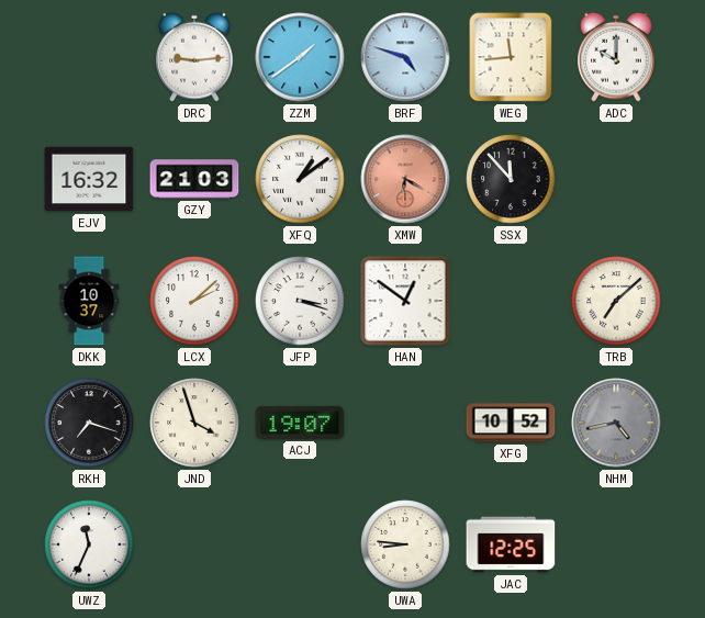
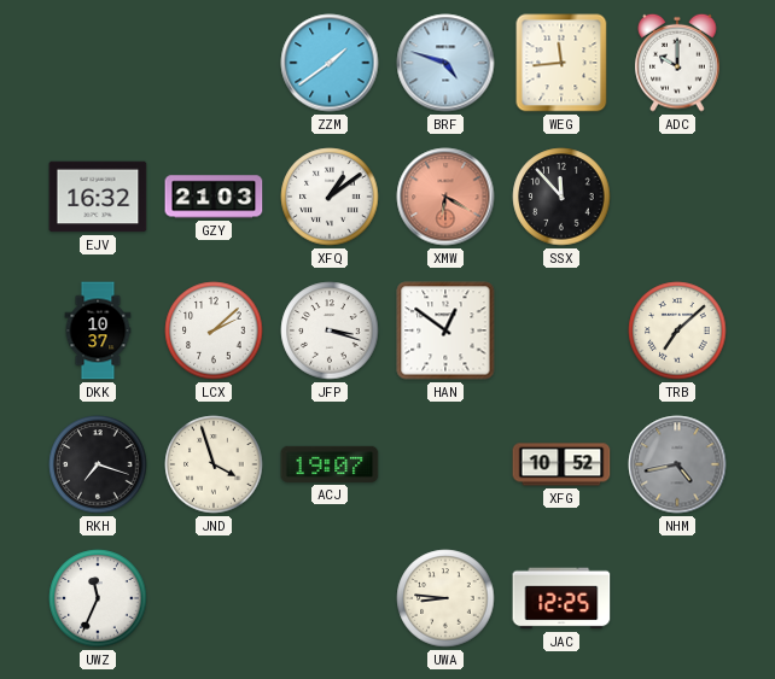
DRC: 9:14 -> none
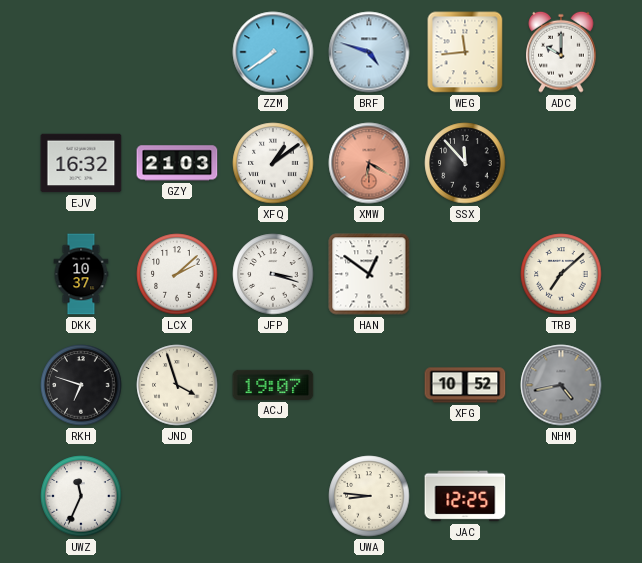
ZZM: 1:39 -> 7:39
RKH: 7:18 -> 6:48
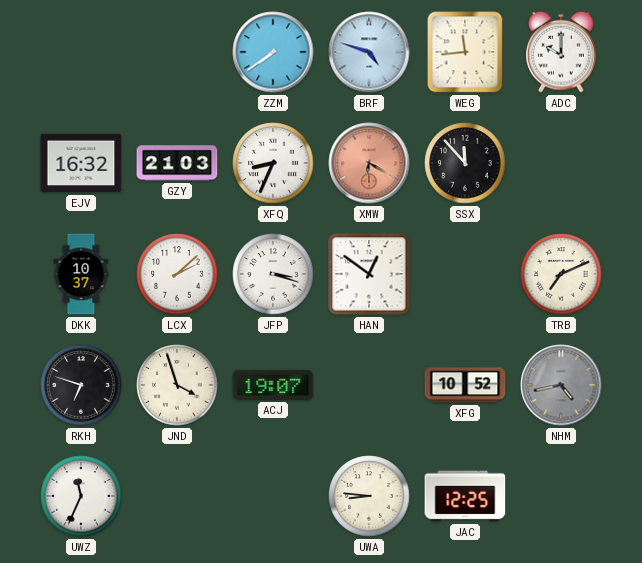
XFQ: 1:09 -> 8:34
TRB: 7:08 -> 7:11
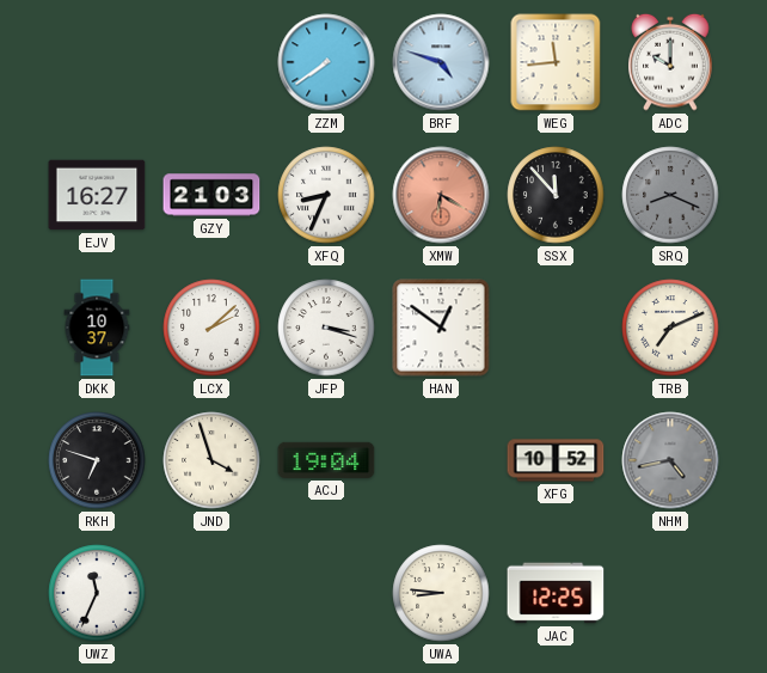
EJV: 16:32 -> 16:27
SRQ: none -> 8:19
ACJ: 19:07 -> 19:04
